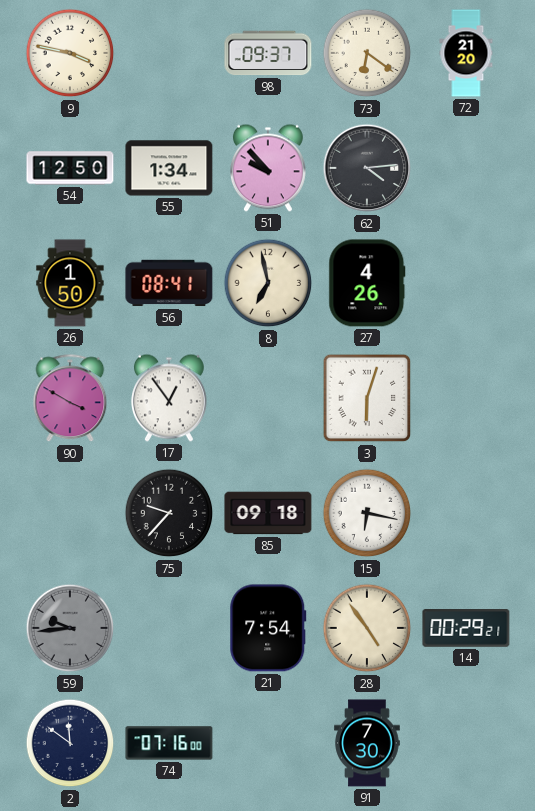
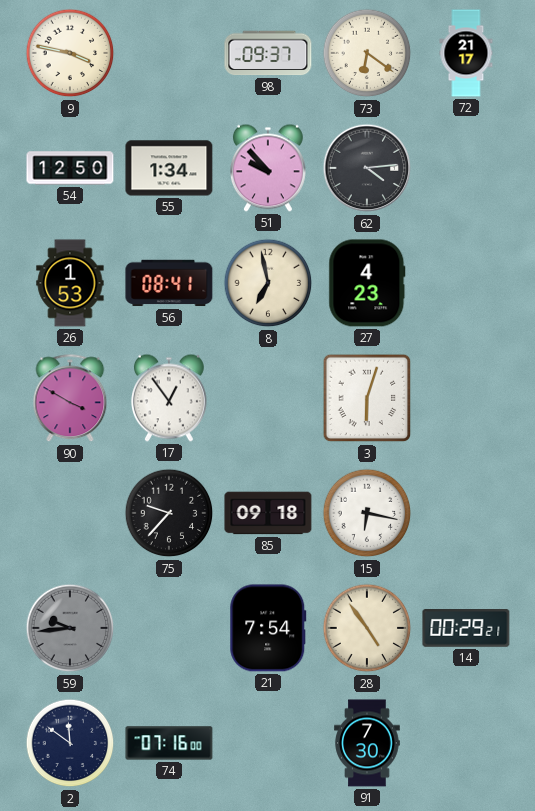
72: 21:20 -> 21:17
26: 1:50 -> 1:53
27: 4:26 -> 4:23
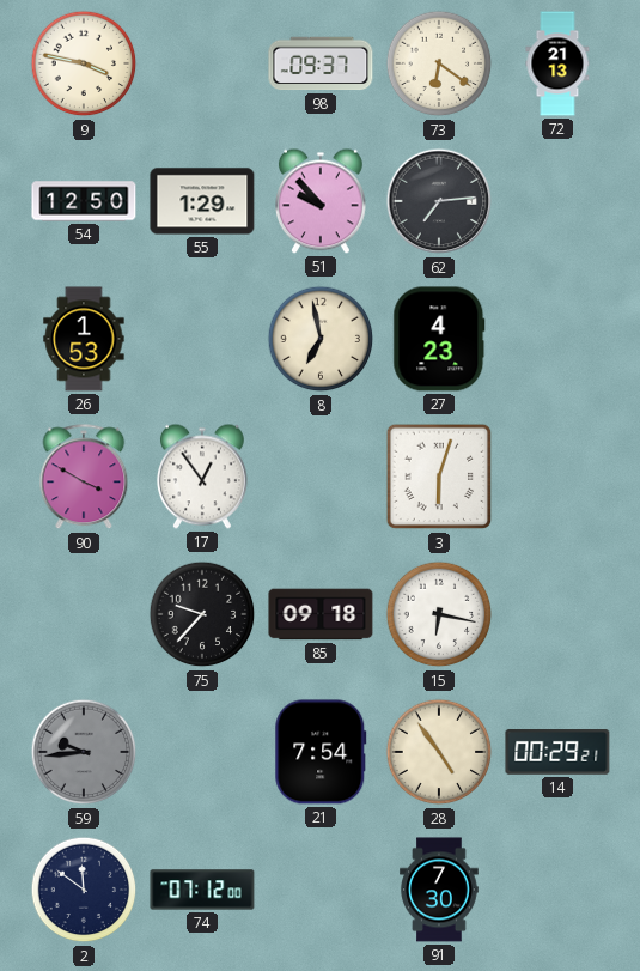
72: 21:17 -> 21:13
55: 1:34 -> 1:29
62: 4:14 -> 7:14
56: 08:41 -> none
74: 07:16 -> 07:12
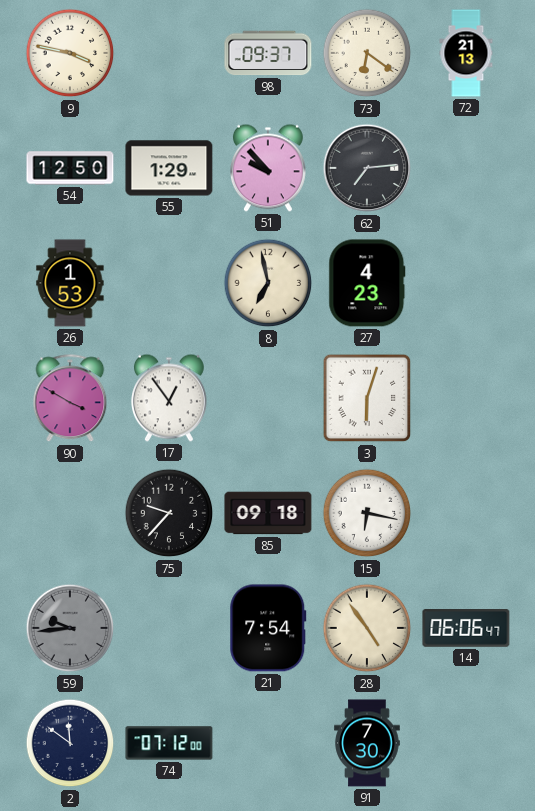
14: 00:29 -> 06:06
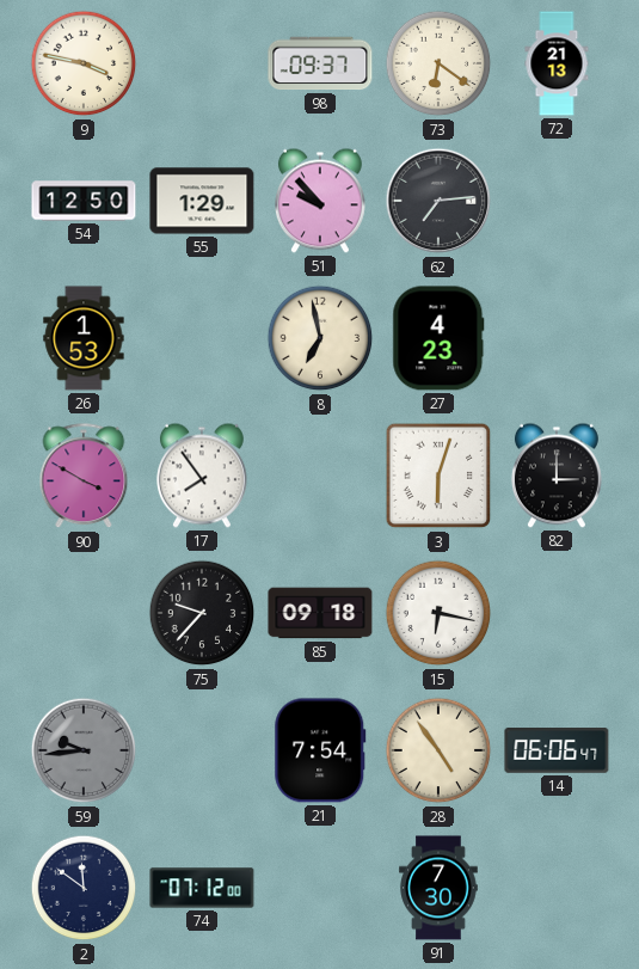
17: 12:54 -> 7:54
82: none -> 3:00
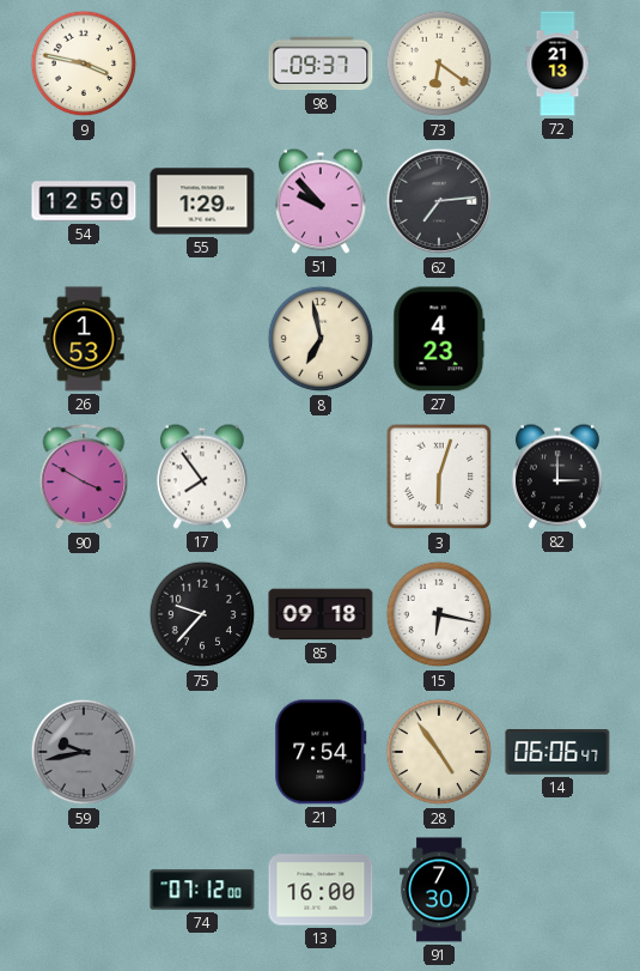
59: 9:44 -> 9:43
2: 11:51 -> none
13: none -> 16:00
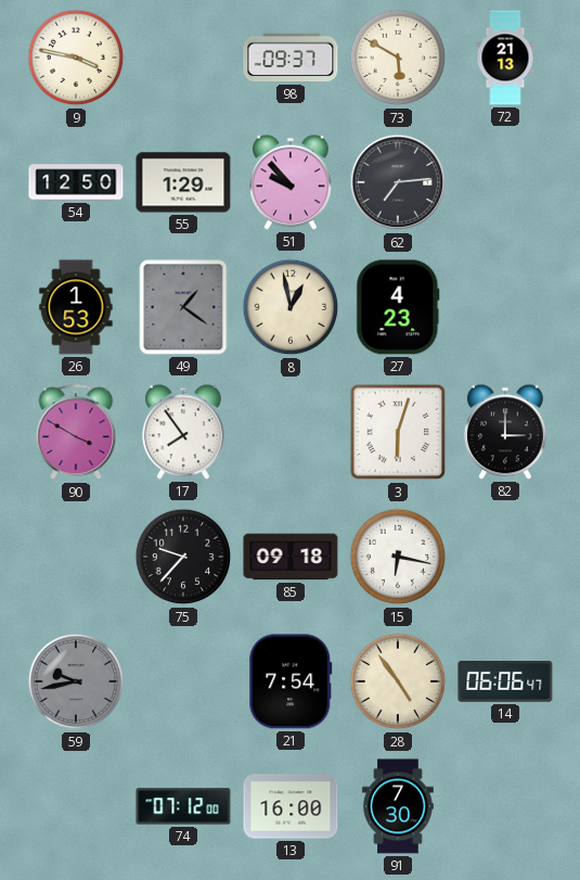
73: 6:21 -> 5:50
49: none -> 1:21
8: 6:58 -> 12:58
